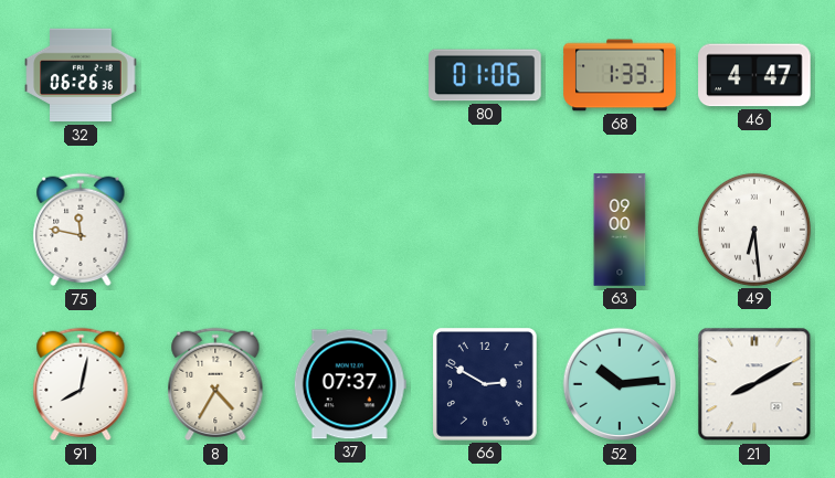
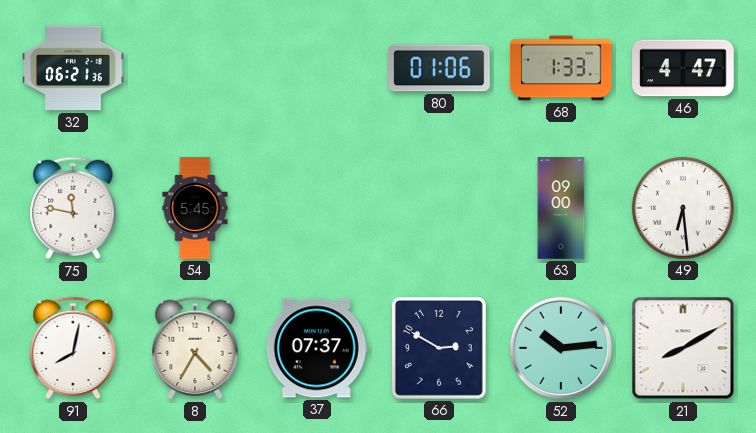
32: 06:26 -> 06:21
54: none -> 5:45
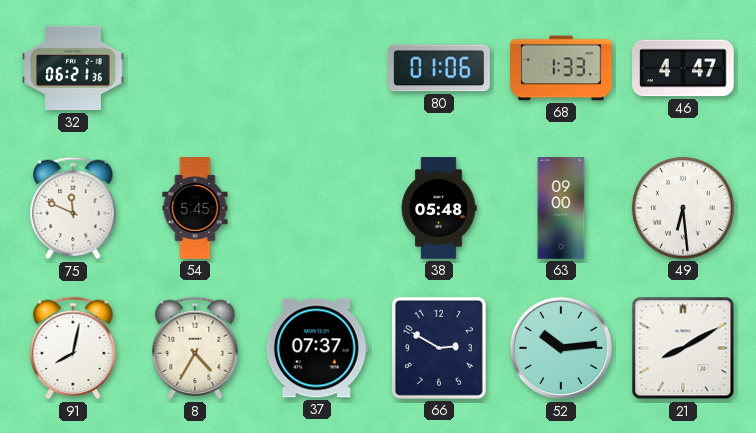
75: 11:47 -> 11:49
38: none -> 05:48
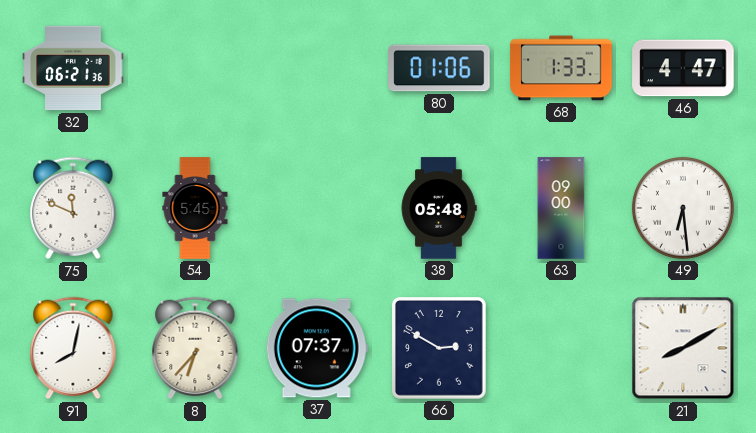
8: 4:35 -> 6:37
52: 10:14 -> none
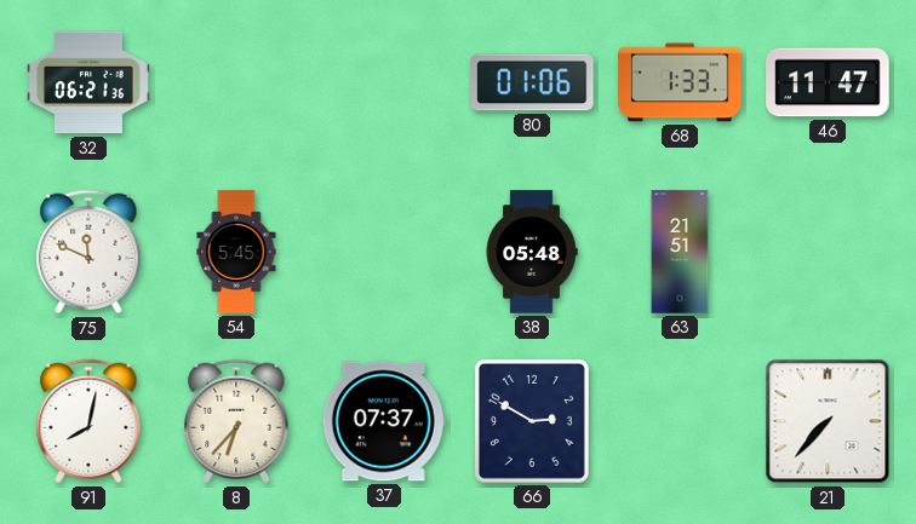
46: 4:47 -> 11:47
63: 09:00 -> 21:51
49: 6:29 -> none
21: 8:10 -> 7:37
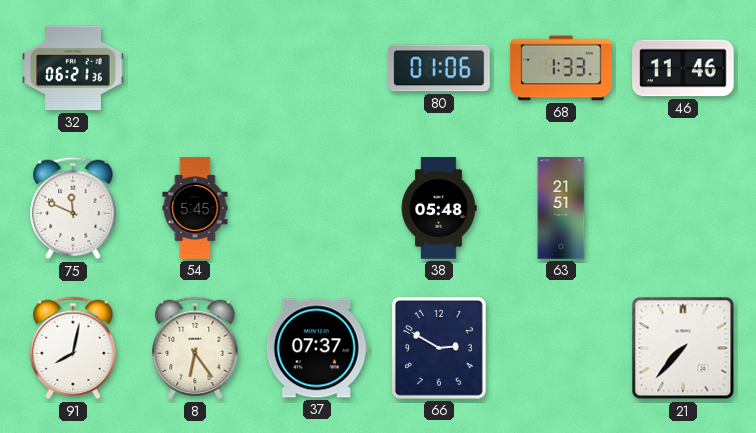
46: 11:47 -> 11:46
8: 6:37 -> 6:24
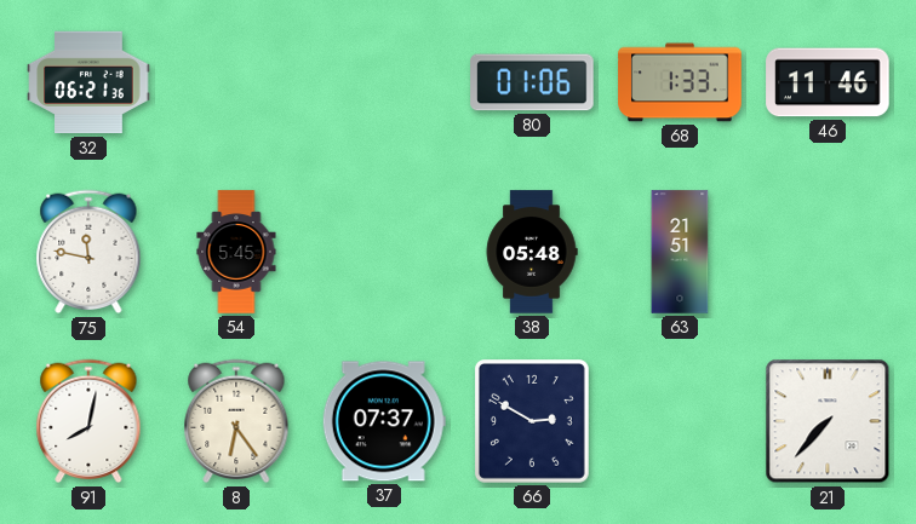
75: 11:49 -> 11:47
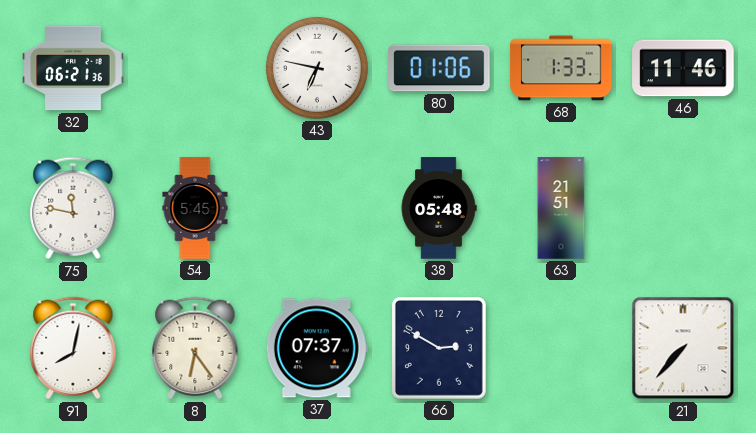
43: none -> 6:47
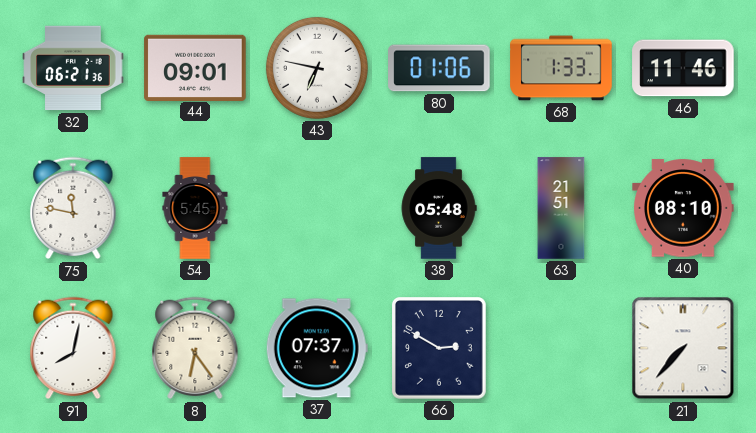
44: none -> 09:01
40: none -> 08:10
